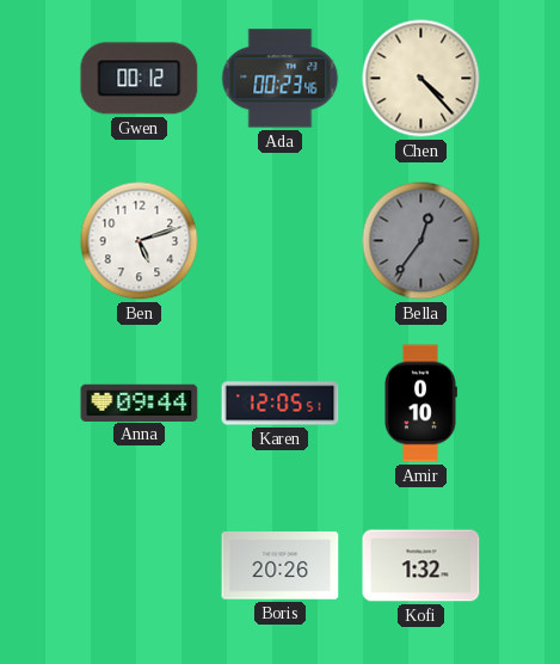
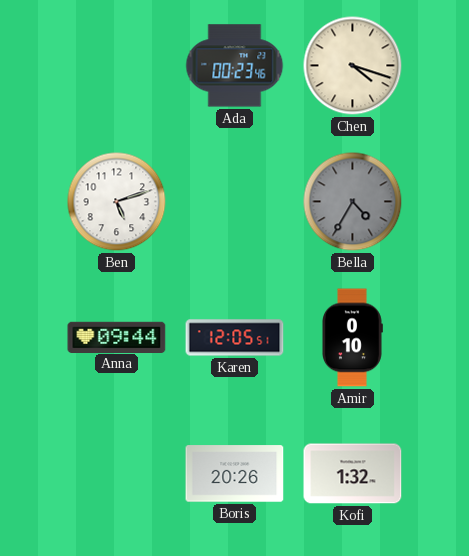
Gwen: 00:12 -> none
Chen: 4:23 -> 4:18
Bella: 12:36 -> 4:35
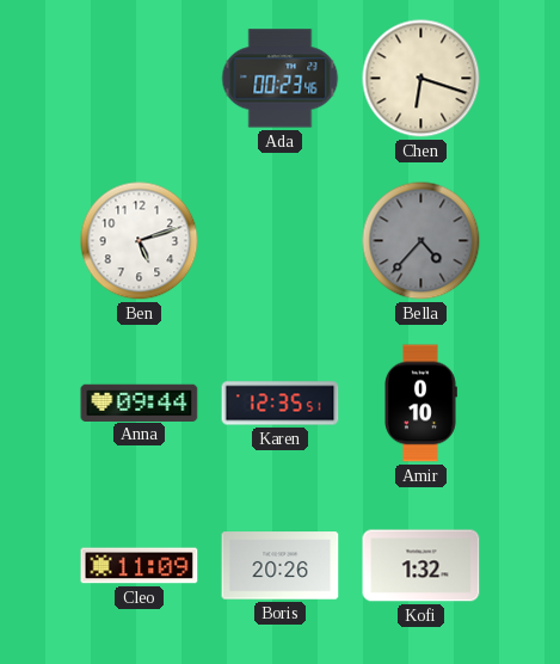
Chen: 4:18 -> 6:18
Bella: 4:35 -> 4:37
Karen: 12:05 -> 12:35
Cleo: none -> 11:09
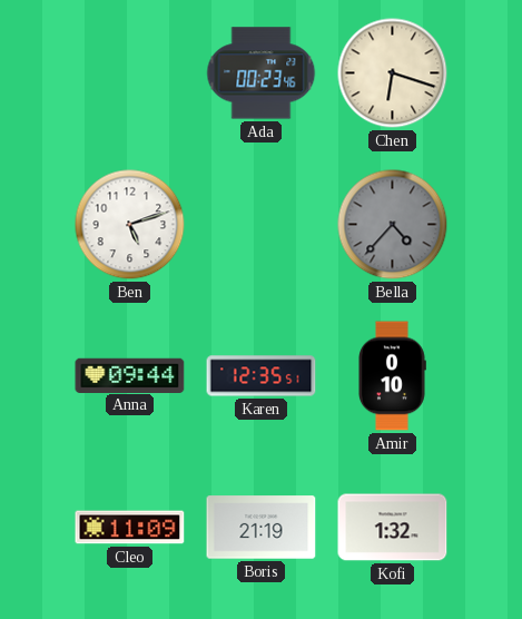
Boris: 20:26 -> 21:19
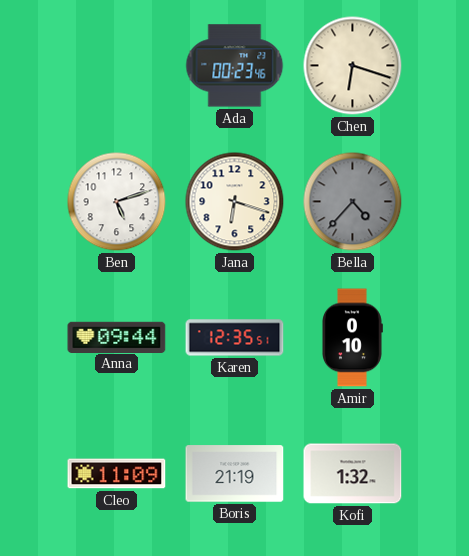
Jana: none -> 6:18
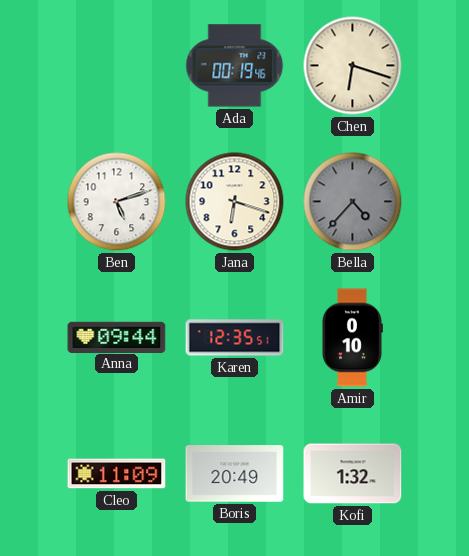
Ada: 00:23 -> 00:19
Boris: 21:19 -> 20:49
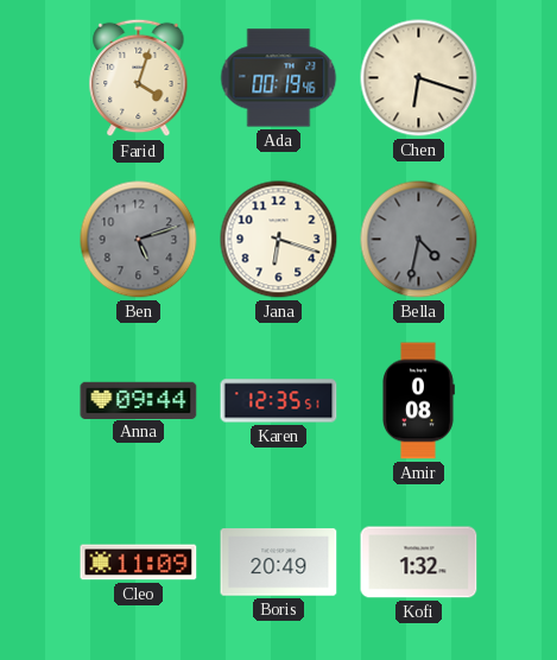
Farid: none -> 4:03
Ben dial: white -> grey
Bella: 4:37 -> 4:32
Amir: 0:10 -> 0:08
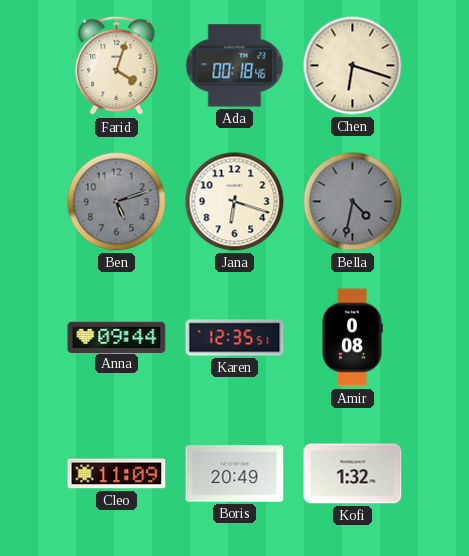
Ada: 00:19 -> 00:18
